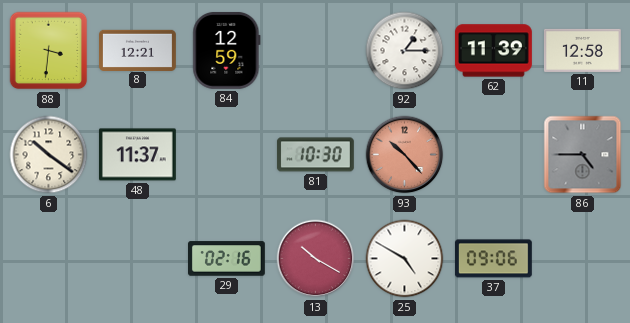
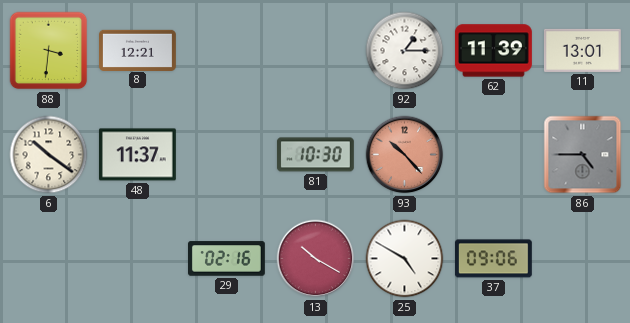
84: 12:59 -> none
11: 12:58 -> 13:01
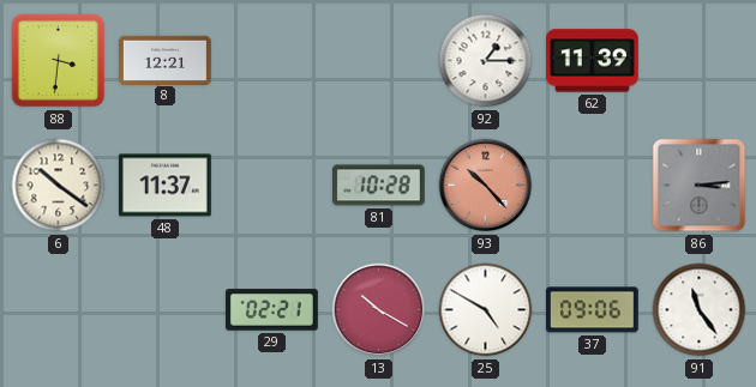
11: 13:01 -> none
81: 10:30 -> 10:28
86: 4:45 -> 3:14
29: 02:16 -> 02:21
91: none -> 11:24
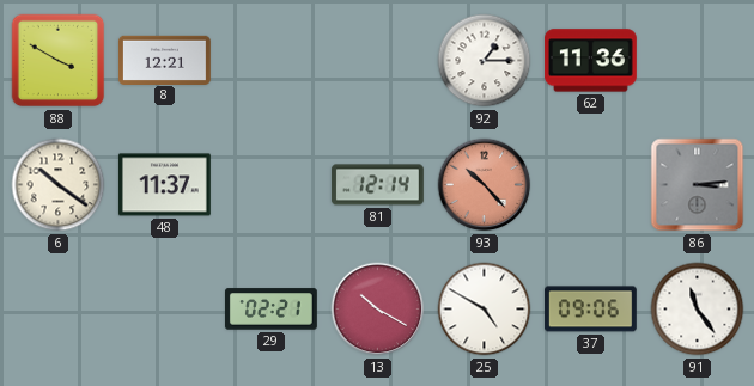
88: 3:31 -> 3:50
62: 11:39 -> 11:36
81: 10:28 -> 12:14
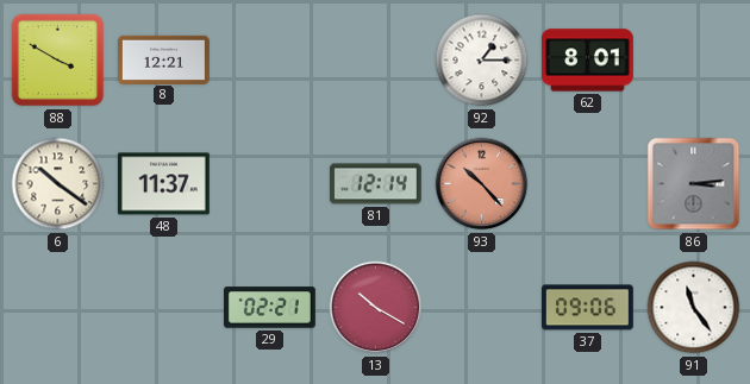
62: 11:36 -> 8:01
25: 4:50 -> none
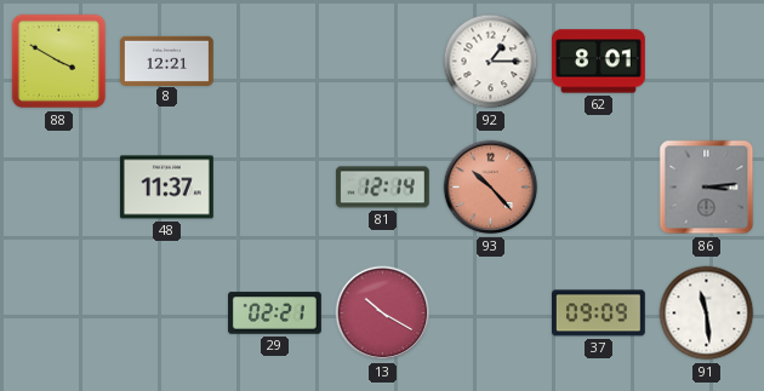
6: 10:21 -> none
37: 09:06 -> 09:09
91: 11:24 -> 11:29
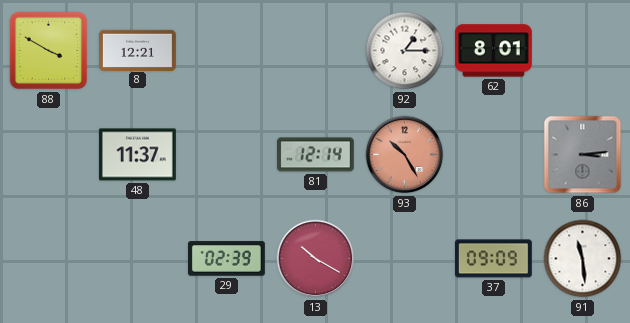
93: 10:23 -> 10:25
29: 02:21 -> 02:39
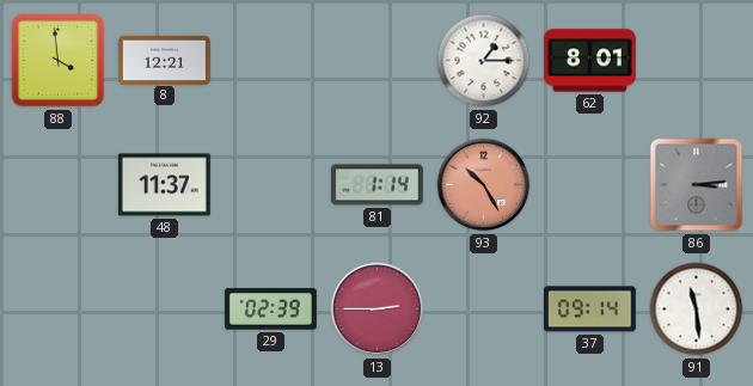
88: 3:50 -> 3:59
81: 12:14 -> 1:14
13: 10:20 -> 2:45
37: 09:09 -> 09:14
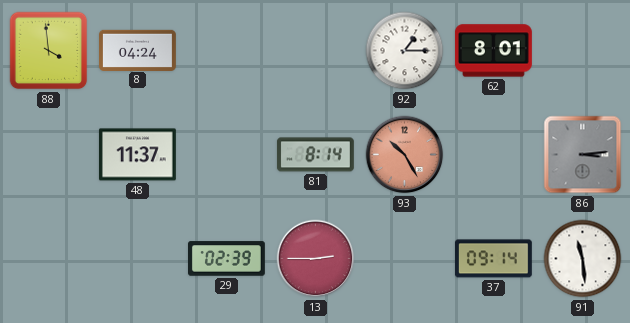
8: 12:21 -> 04:24
81: 1:14 -> 8:14
